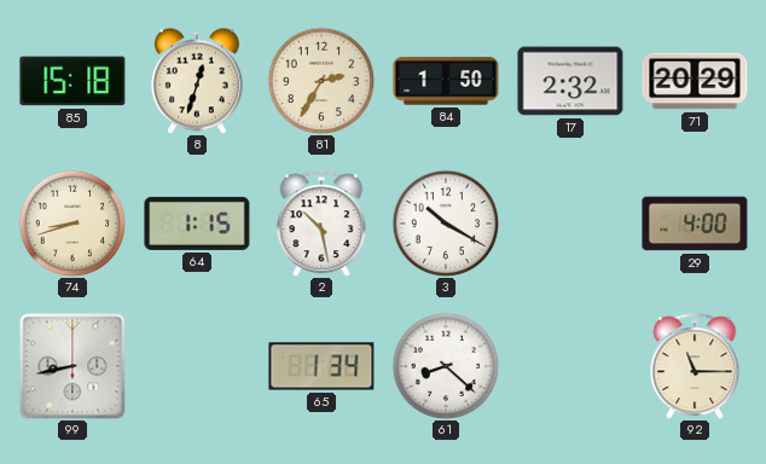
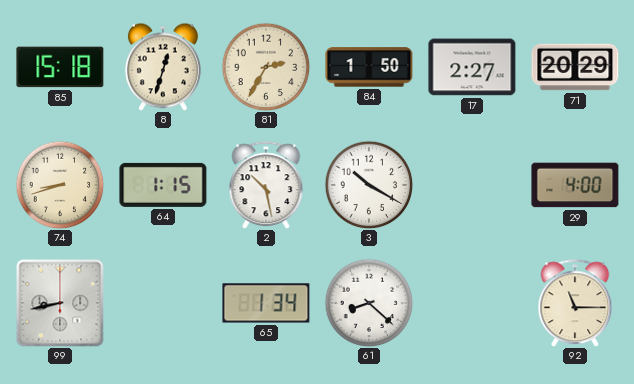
17: 2:32 -> 2:27
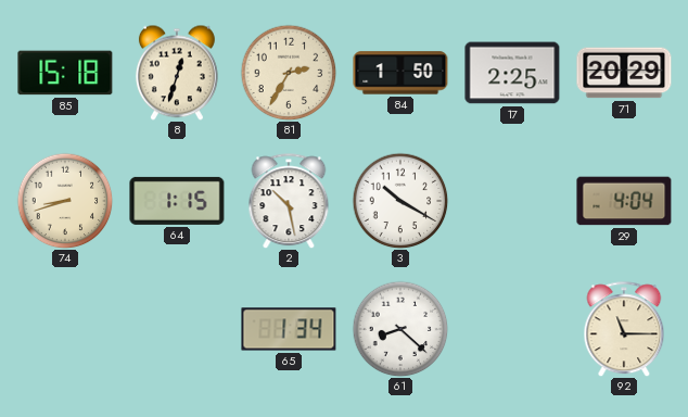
17: 2:27 -> 2:25
29: 4:00 -> 4:04
99: 8:43 -> none
